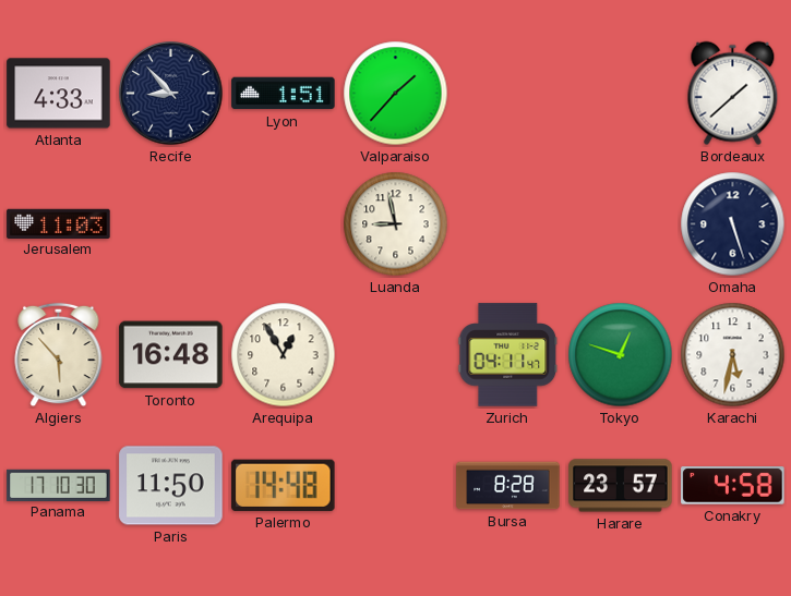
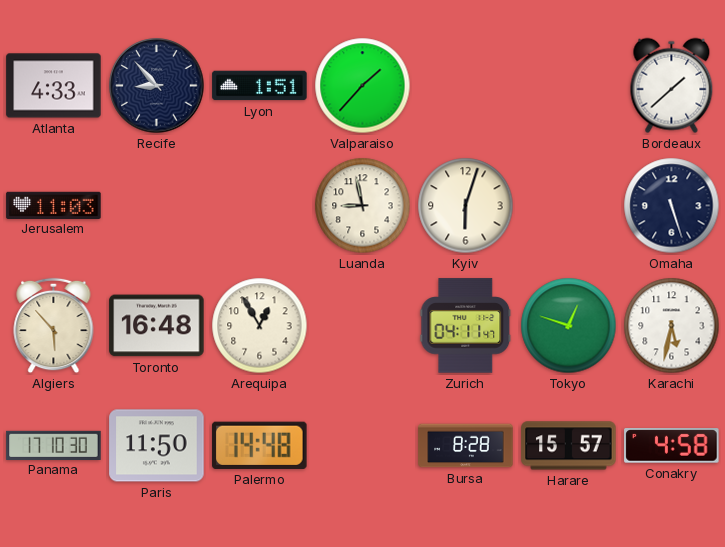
Kyiv: none -> 6:03
Harare: 23:57 -> 15:57
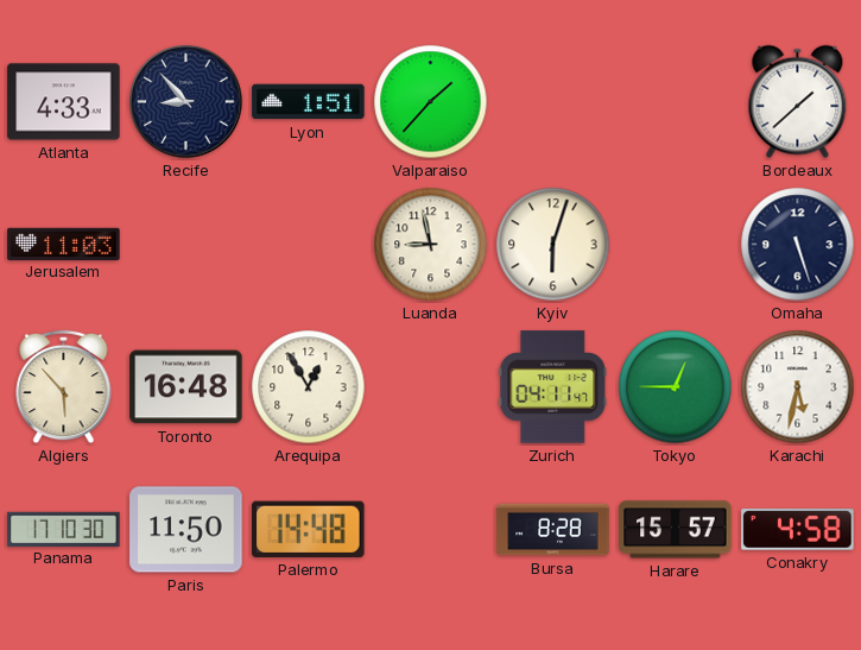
Tokyo: 12:48 -> 12:45
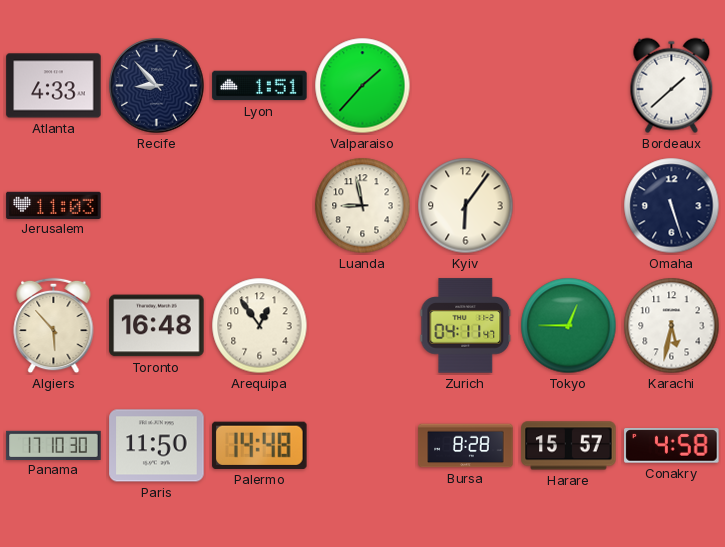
Kyiv: 6:03 -> 6:06
Arequipa: 12:55 -> 12:54
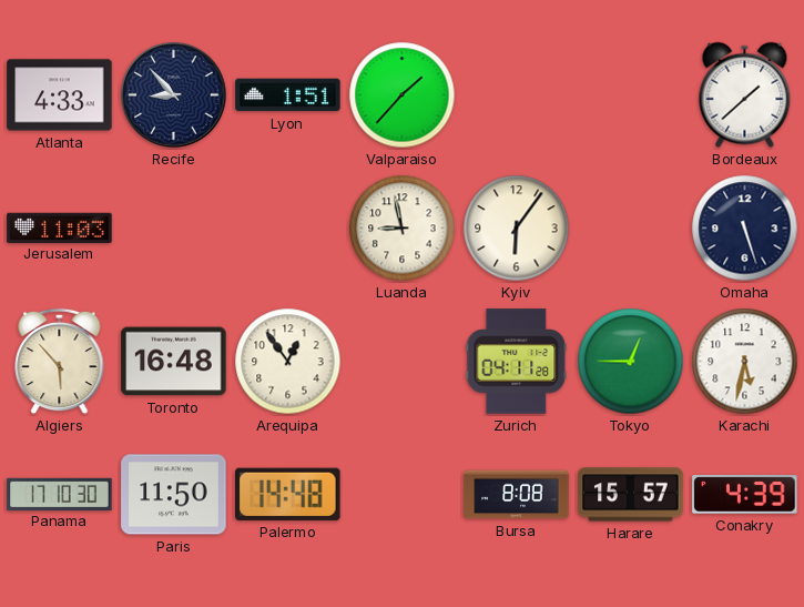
Zurich: 04:11:47 -> 04:11:28
Bursa: 8:28 -> 8:08
Conakry: 4:58 -> 4:39
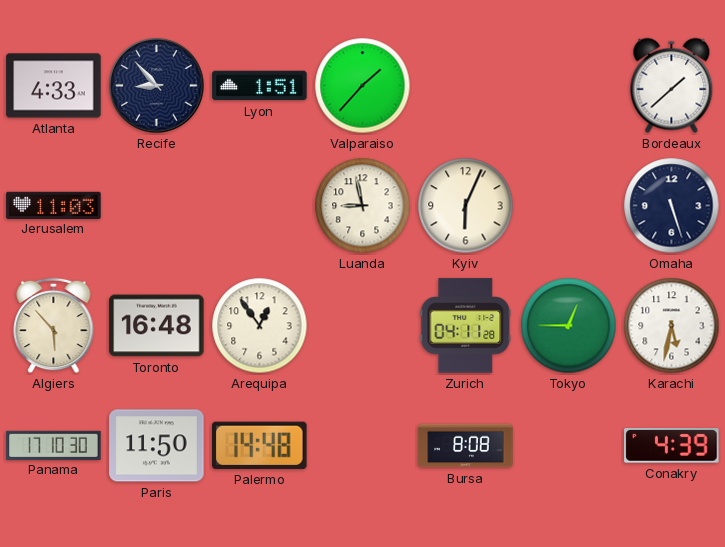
Kyiv: 6:06 -> 6:04
Harare: 15:57 -> none
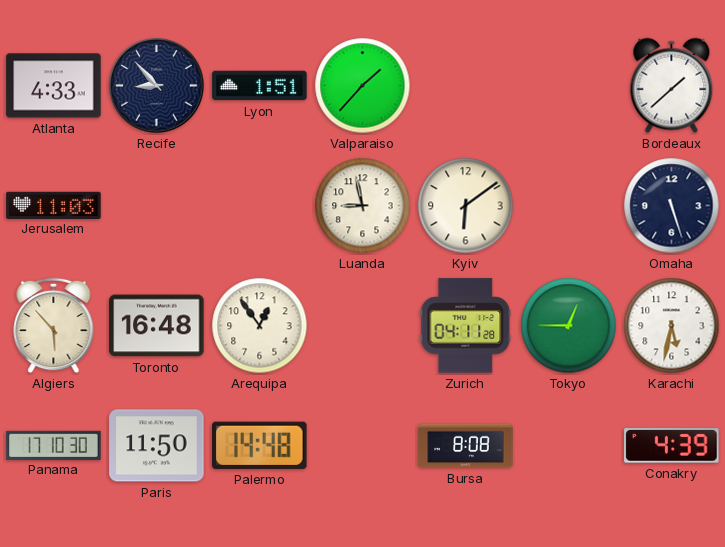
Kyiv: 6:04 -> 6:09
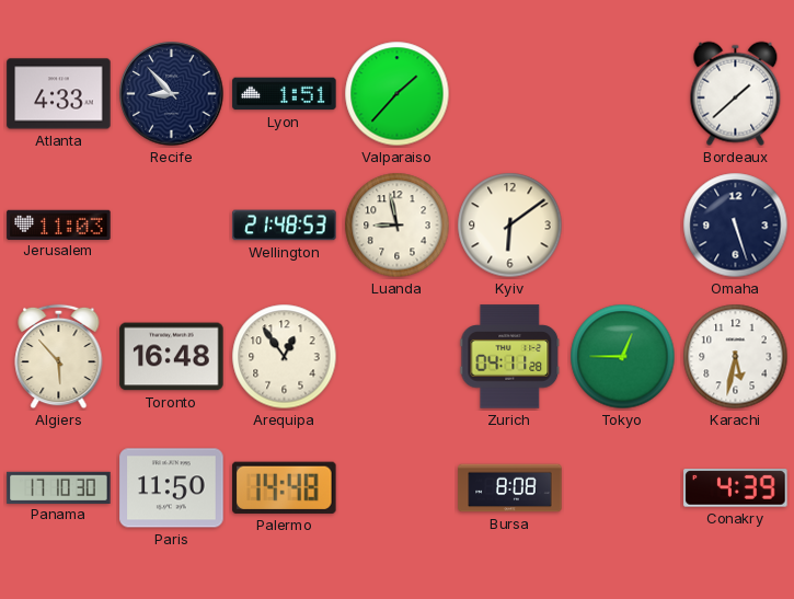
Wellington: none -> 21:48
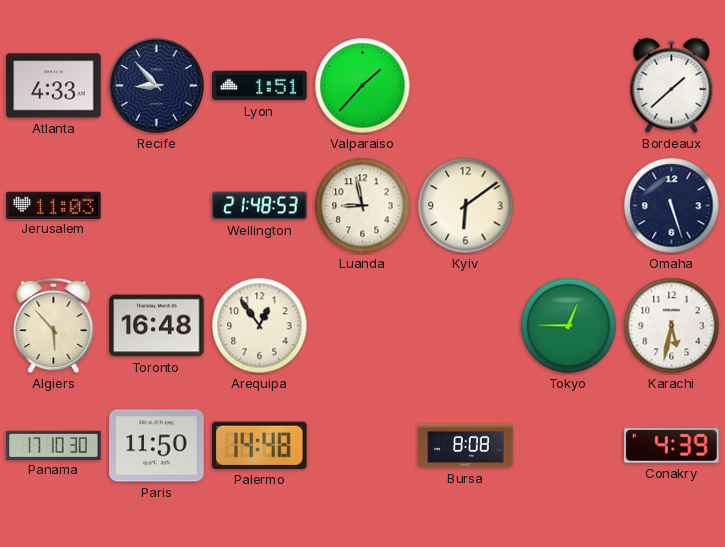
Zurich: 04:11 -> none
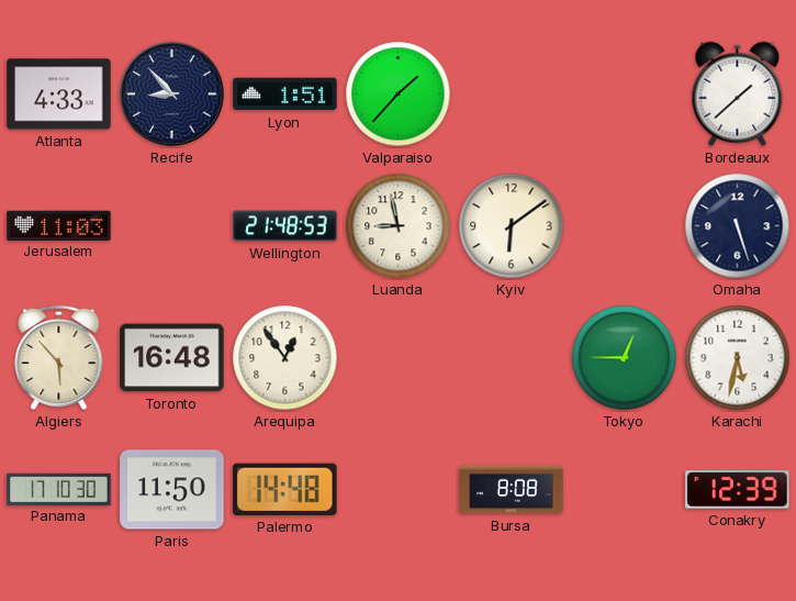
Conakry: 4:39 -> 12:39
